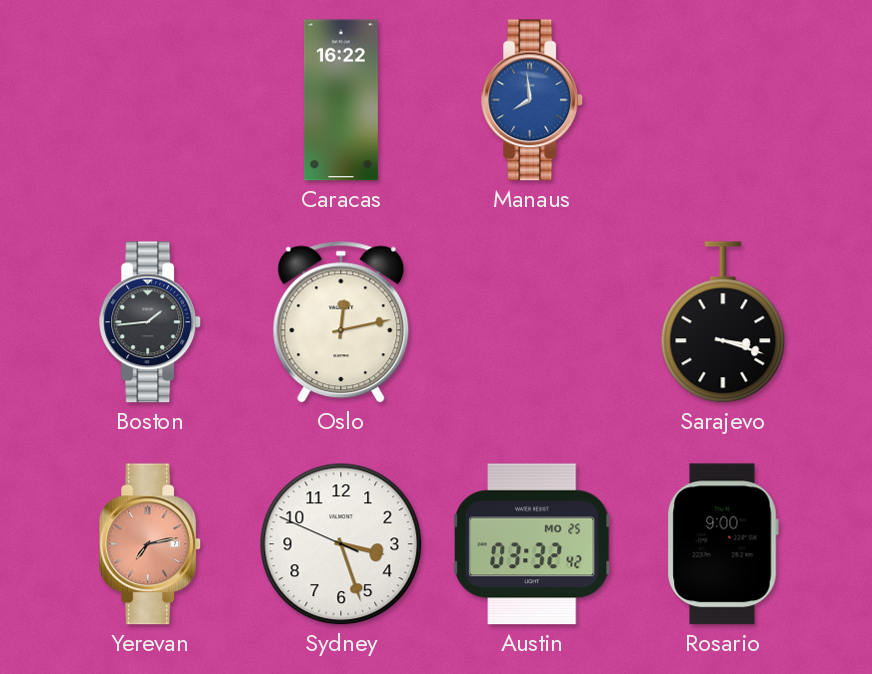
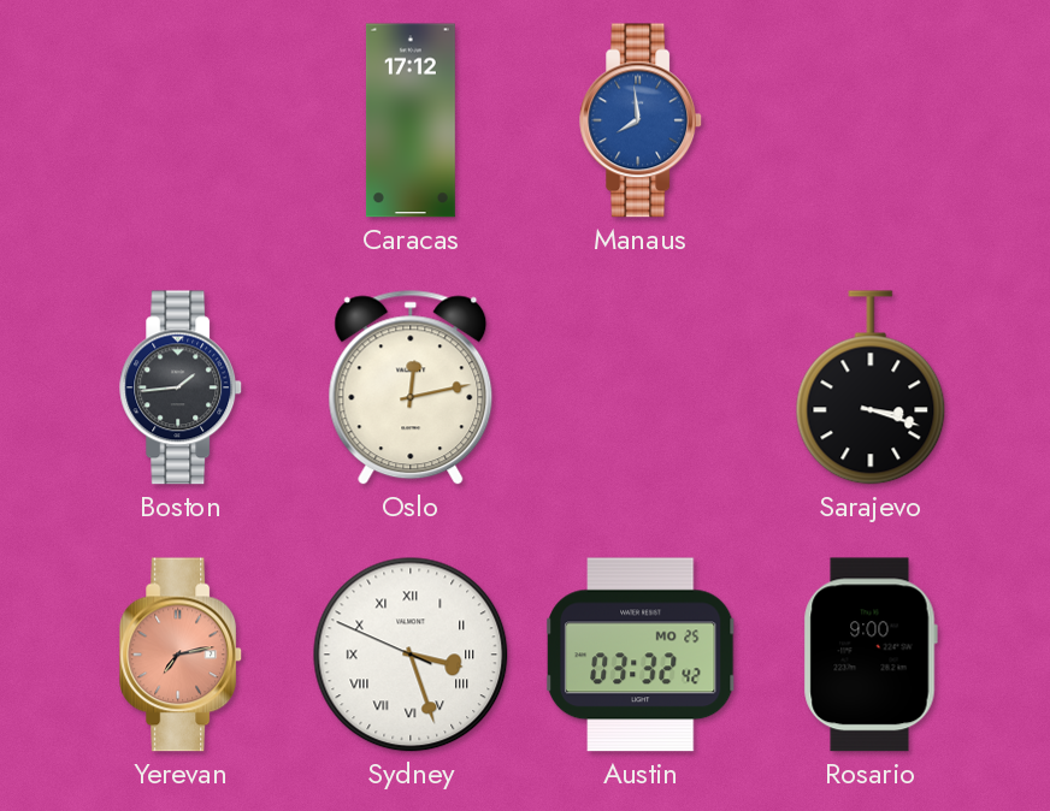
Caracas: 16:22 -> 17:12
Sydney numerals: Arabic -> Roman
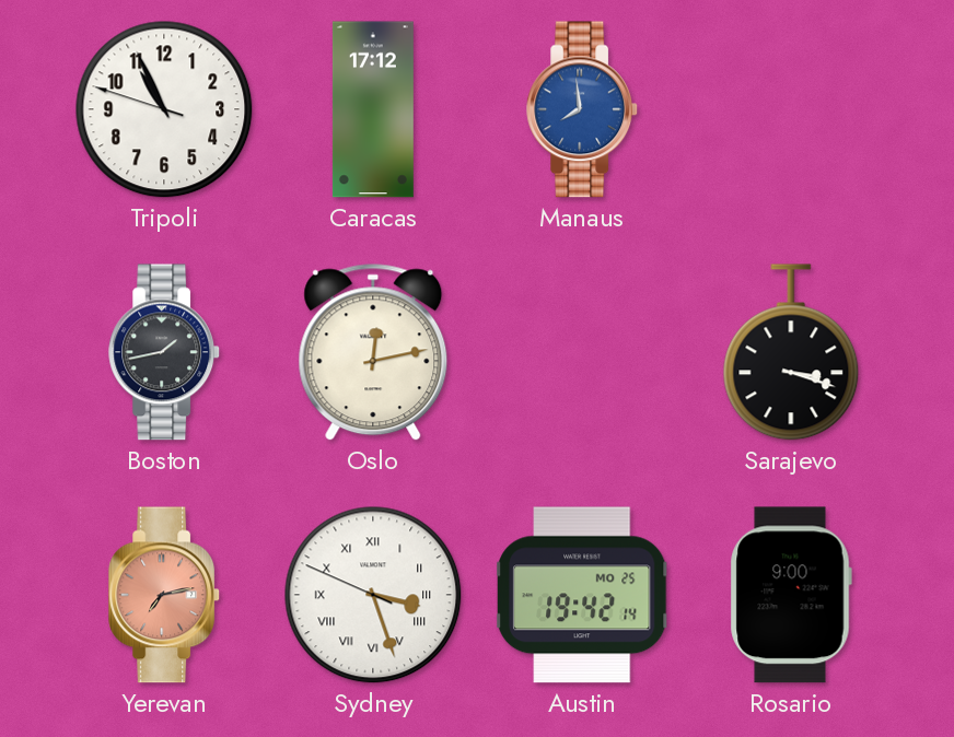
Tripoli: none -> 10:55
Boston: 1:44 -> 1:43
Austin: 03:32 -> 19:42
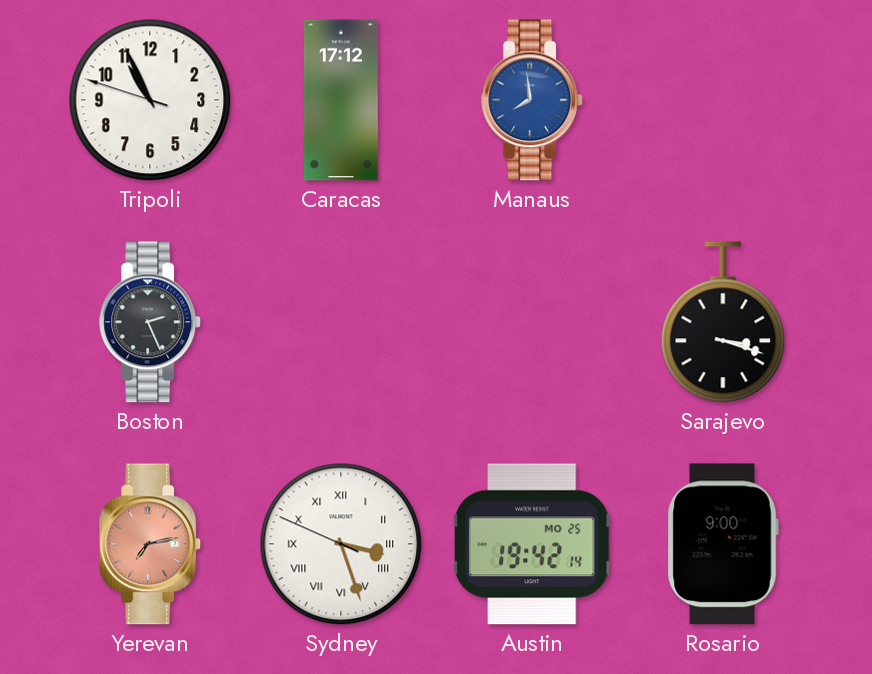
Boston: 1:43 -> 2:26
Oslo: 12:13 -> none
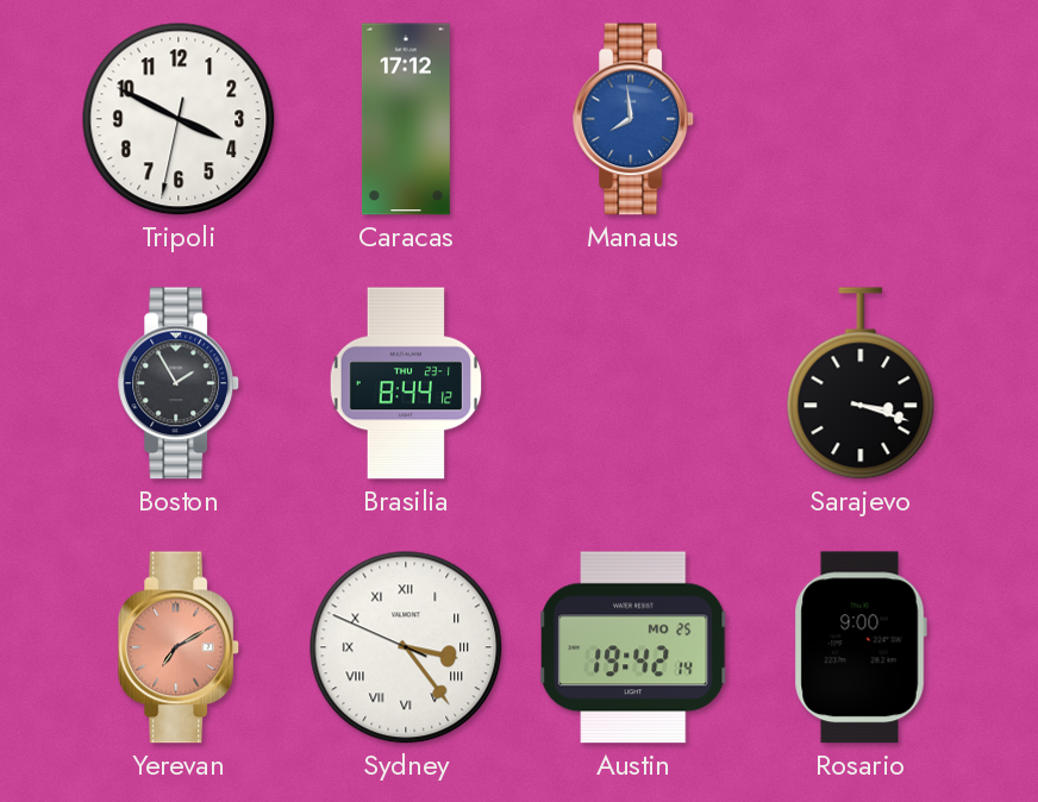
Tripoli: 10:55 -> 3:49
Boston: 2:26 -> 1:55
Brasilia: none -> 8:44
Yerevan: 7:13 -> 7:10
Sydney: 3:26 -> 3:23
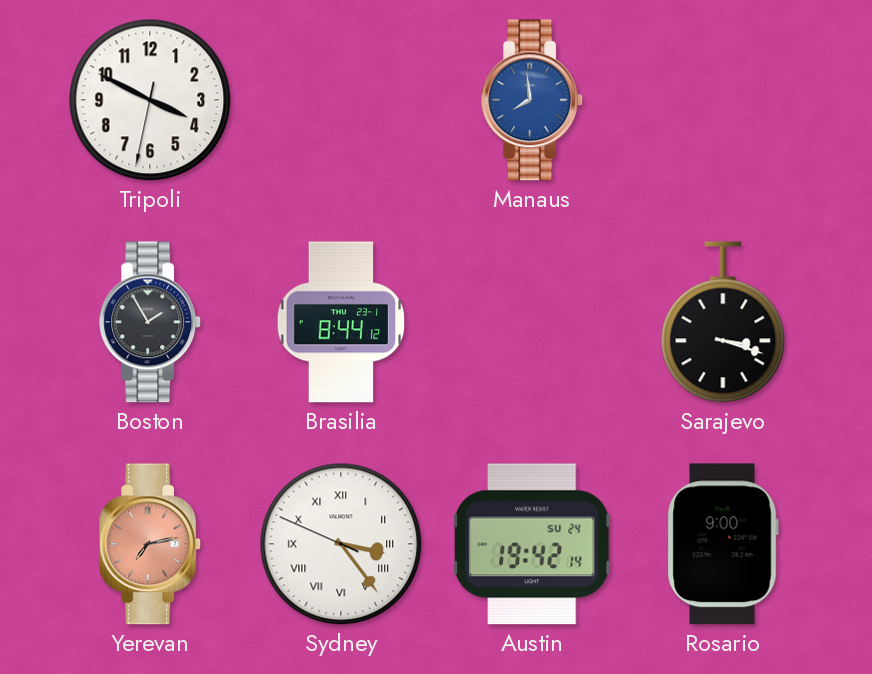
Caracas: 17:12 -> none
Yerevan: 7:10 -> 7:13
Austin date: MO 25 -> SU 24
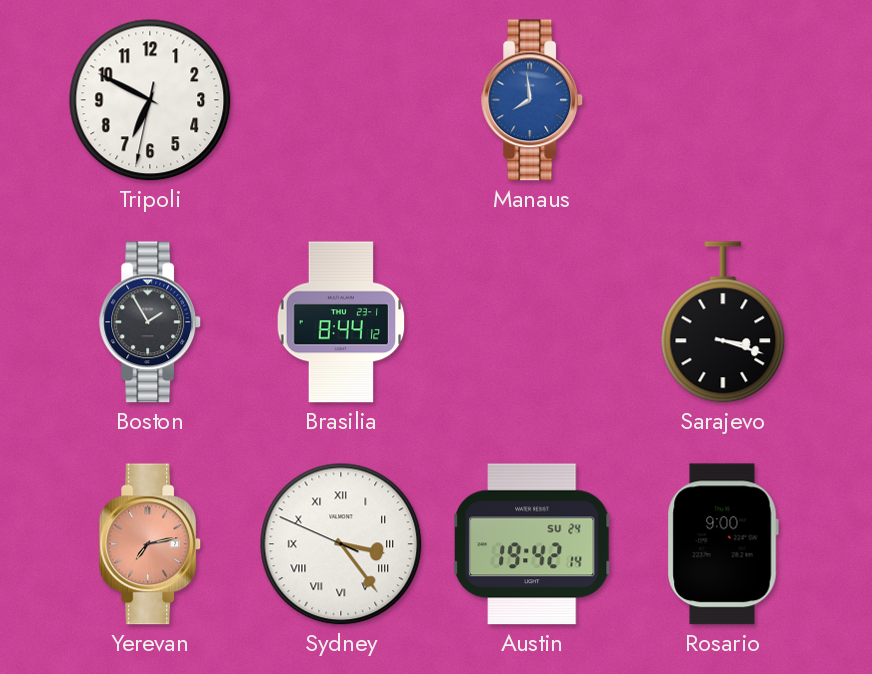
Tripoli: 3:49 -> 6:49
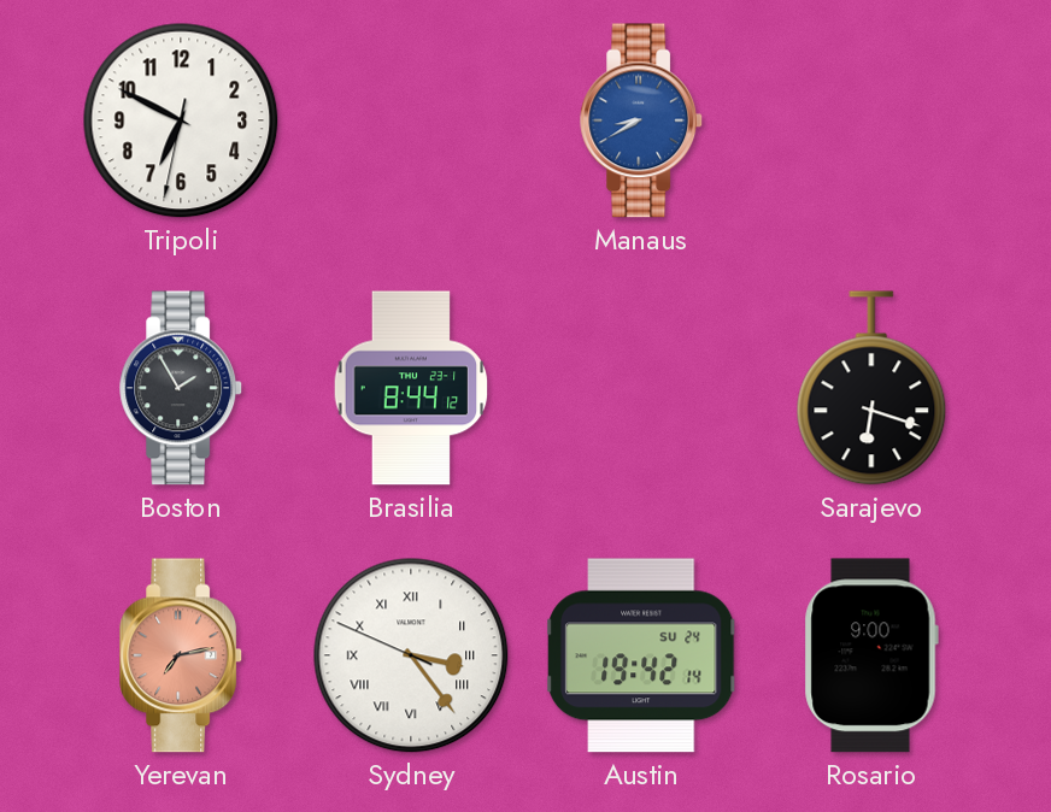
Manaus: 7:59 -> 8:40
Sarajevo: 3:18 -> 6:18
